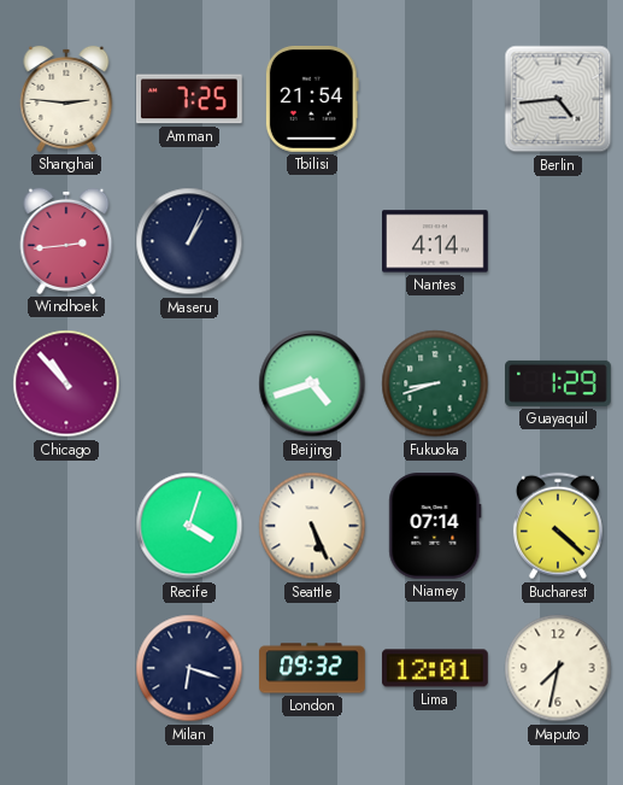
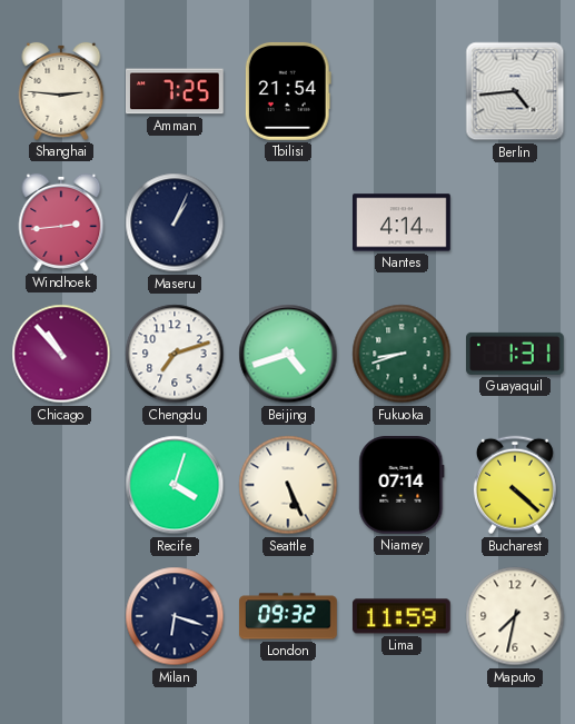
Chengdu: none -> 7:12
Guayaquil: 1:29 -> 1:31
Lima: 12:01 -> 11:59
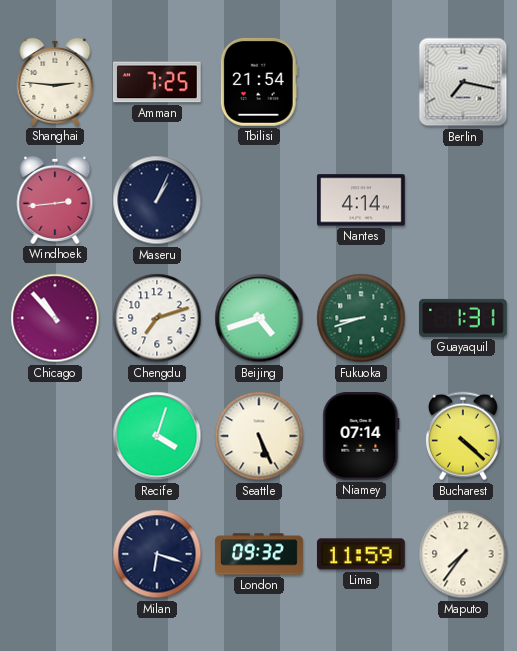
Berlin: 4:44 -> 7:17
Maputo: 7:32 -> 7:36
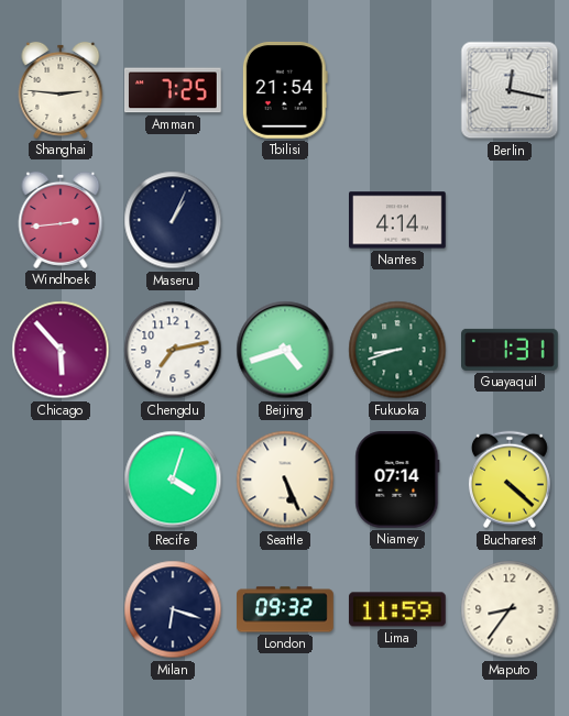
Berlin: 7:17 -> 12:17
Chicago: 10:53 -> 5:53
Chengdu: 7:12 -> 7:13
Maputo: 7:36 -> 8:36
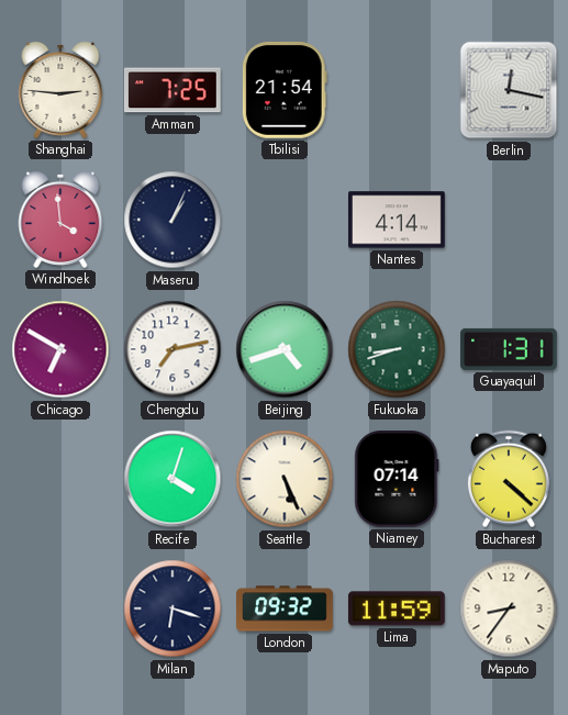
Windhoek: 2:44 -> 3:59
Chicago: 5:53 -> 6:50
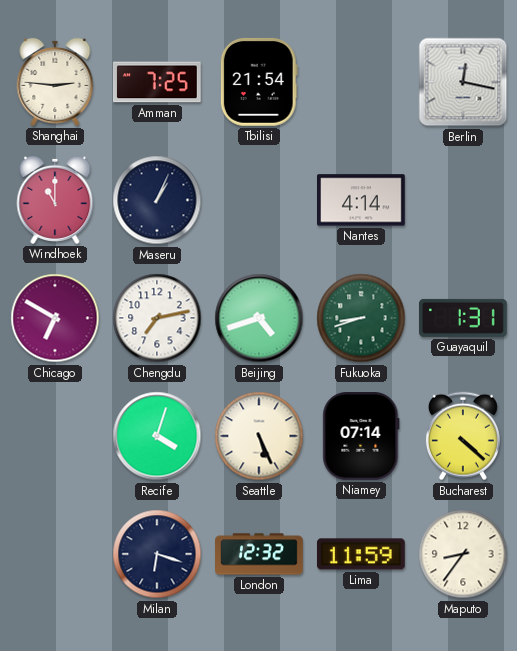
Windhoek: 3:59 -> 11:00
London: 09:32 -> 12:32
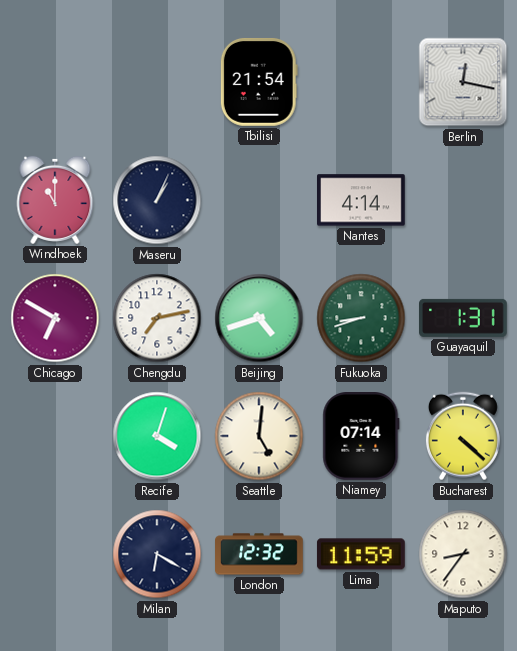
Shanghai: 2:46 -> none
Amman: 7:25 -> none
Seattle: 5:26 -> 5:01
Milan: 6:18 -> 6:20
